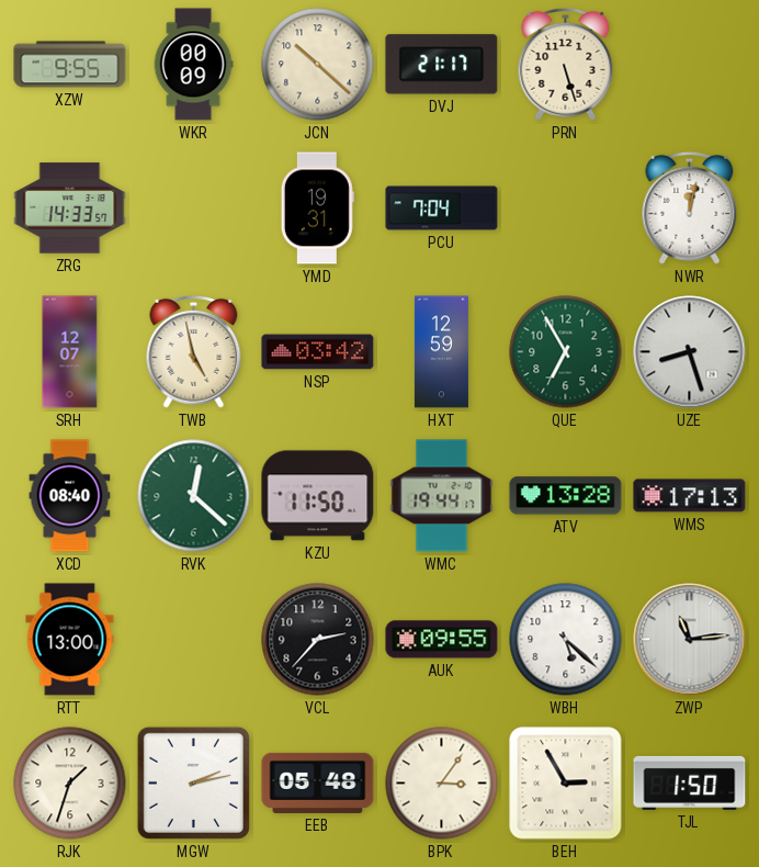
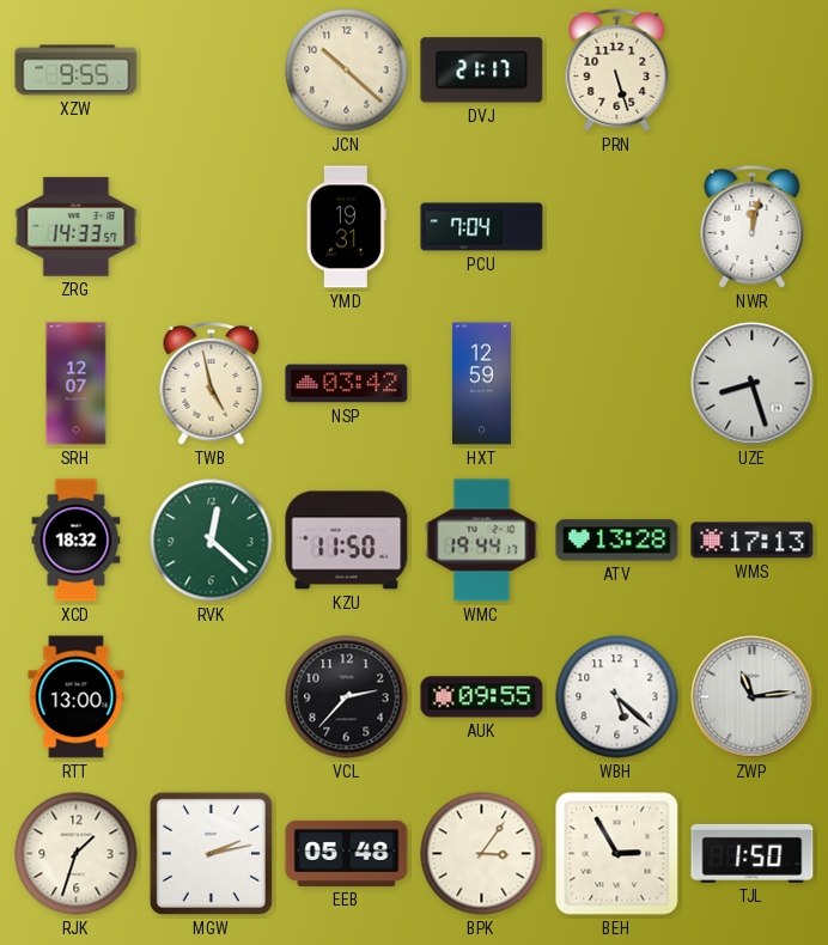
WKR: 00:09 -> none
QUE: 6:55 -> none
XCD: 08:40 -> 18:32
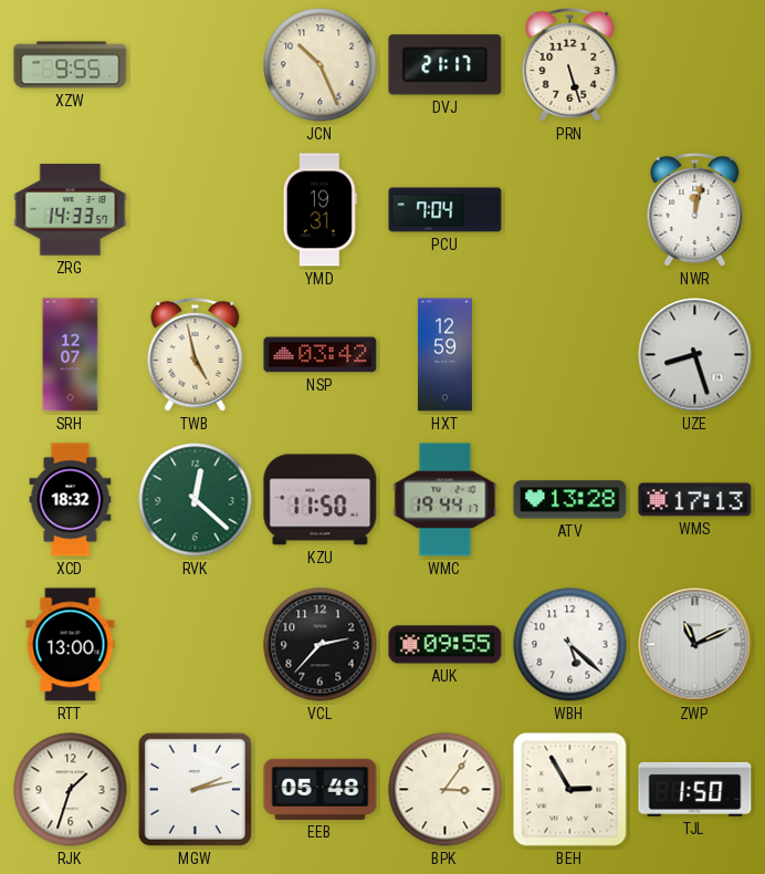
JCN: 10:22 -> 10:26
ZWP: 11:14 -> 11:11
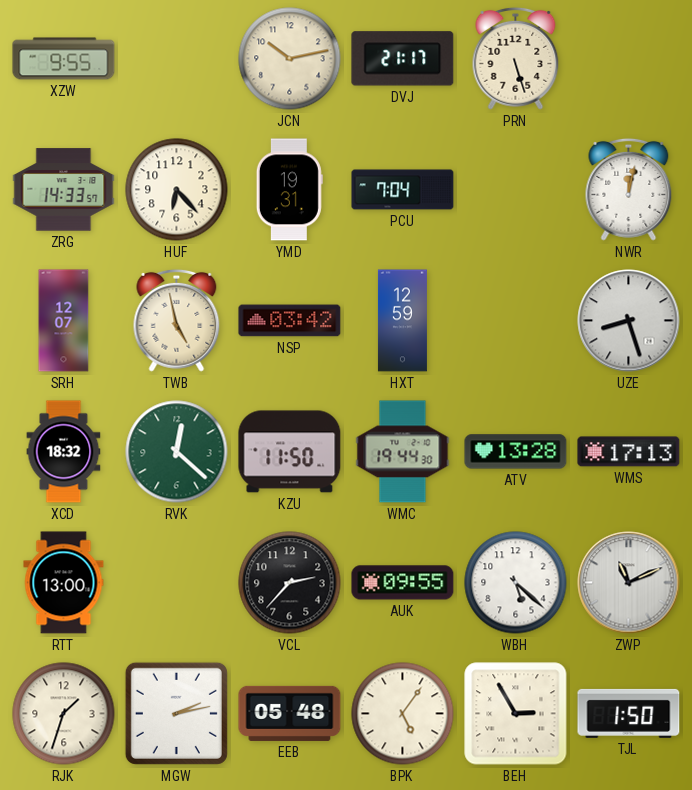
JCN: 10:26 -> 10:13
HUF: none -> 6:23
WMC: 19:44:17 -> 19:44:30
BPK: 3:06 -> 5:06
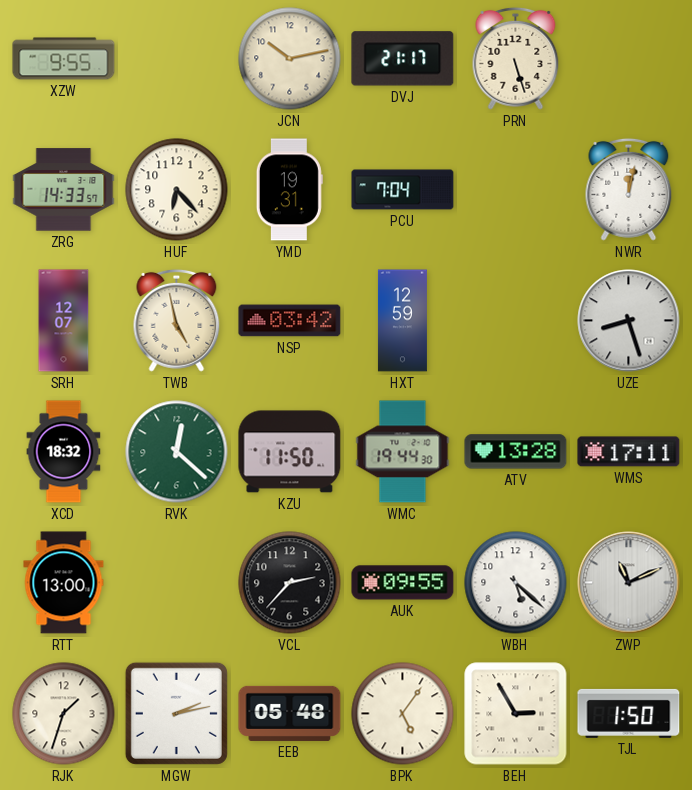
WMS: 17:13 -> 17:11
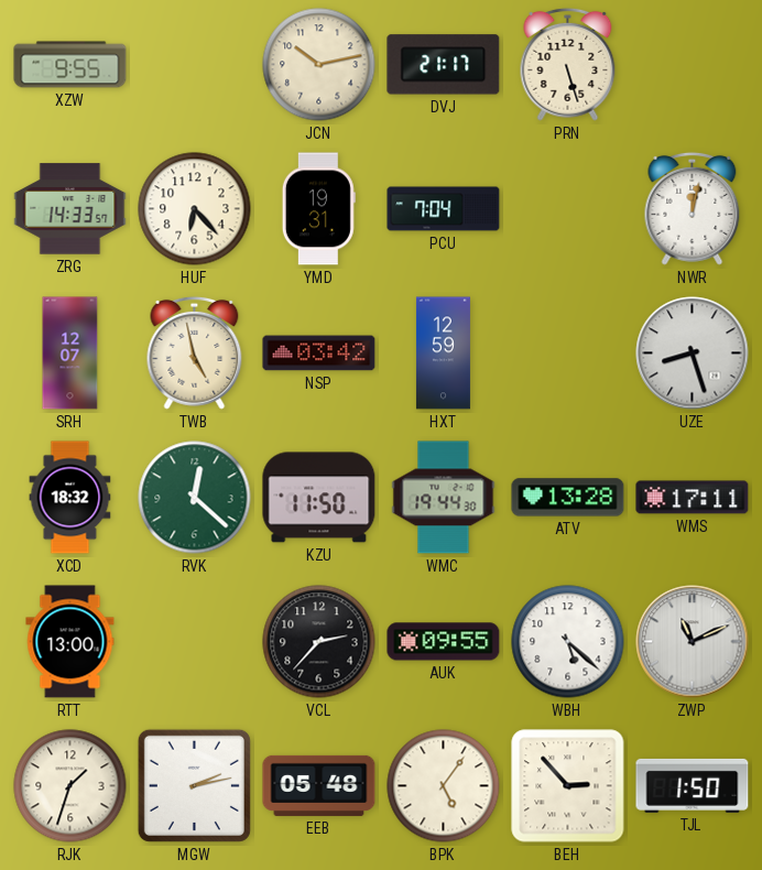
BEH: 2:55 -> 2:53
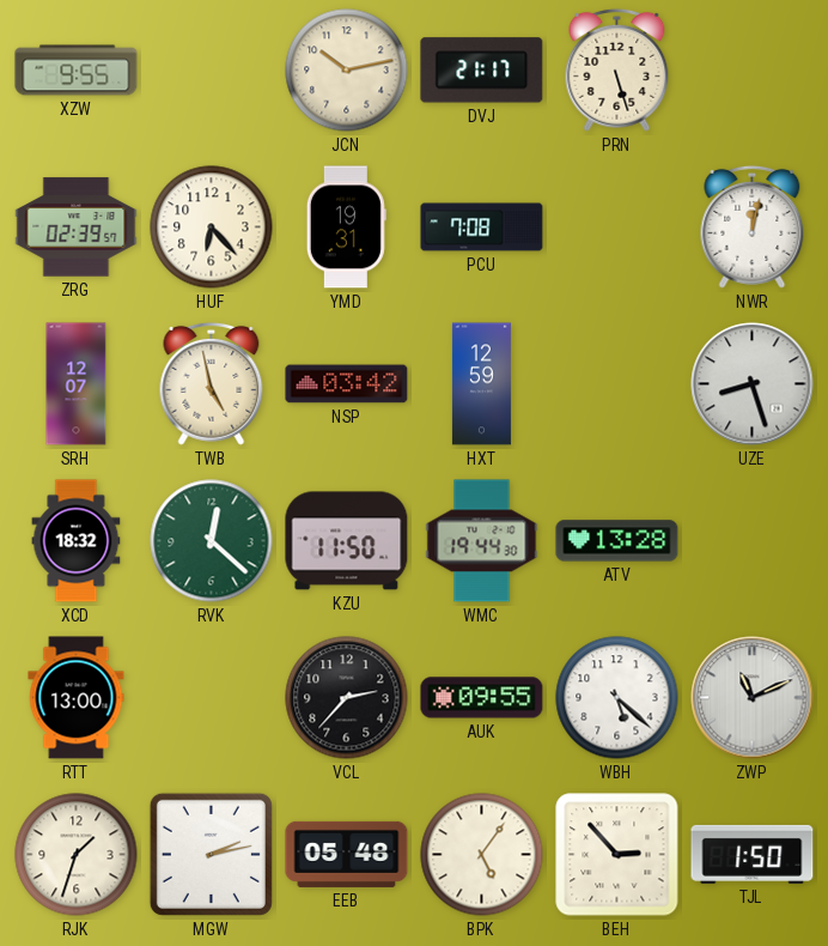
ZRG: 14:33 -> 02:39
PCU: 7:04 -> 7:08
WMS: 17:11 -> none
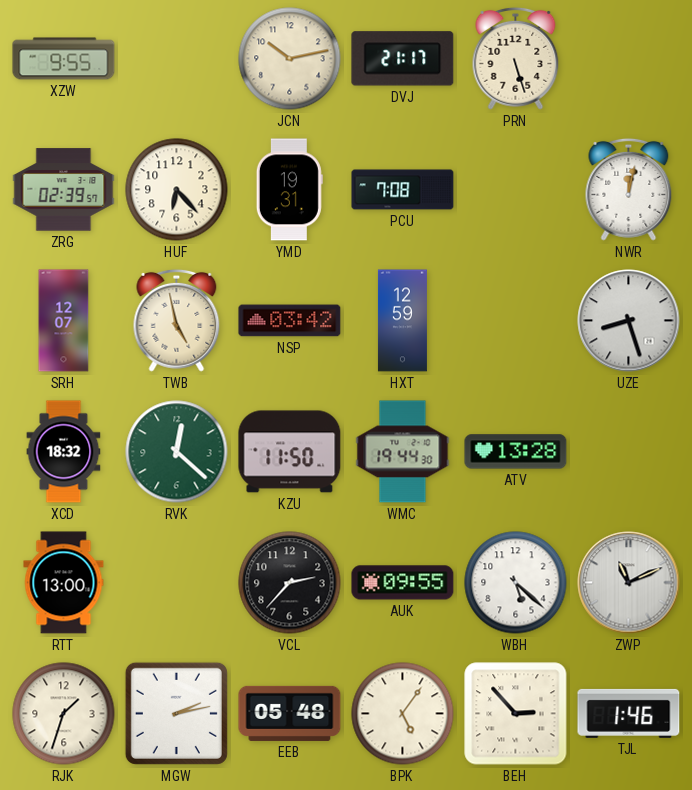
TJL: 1:50 -> 1:46
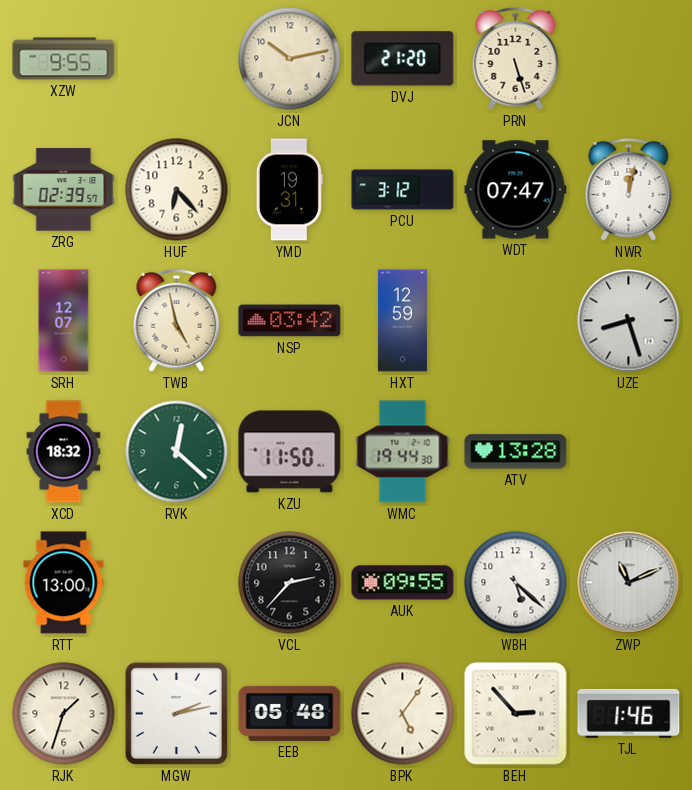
DVJ: 21:17 -> 21:20
PCU: 7:08 -> 3:12
WDT: none -> 07:47
